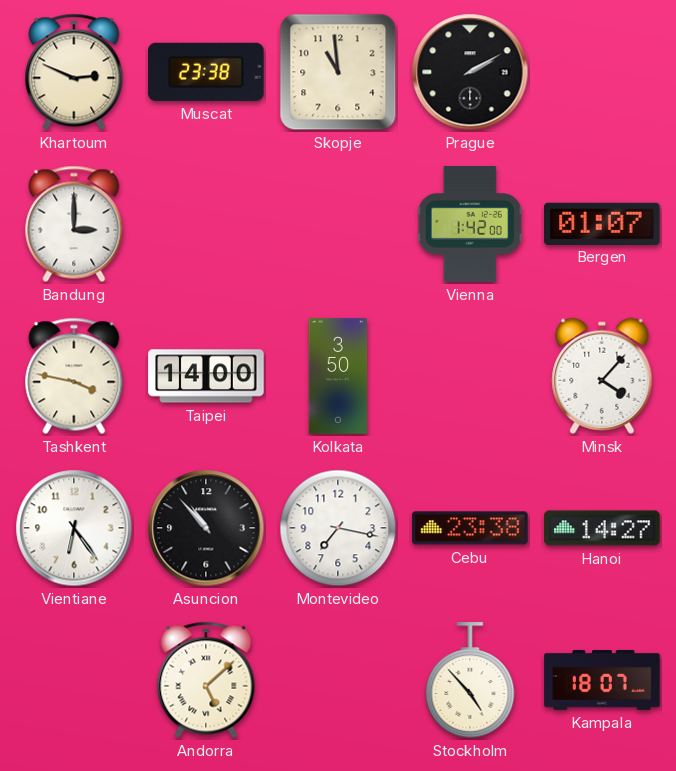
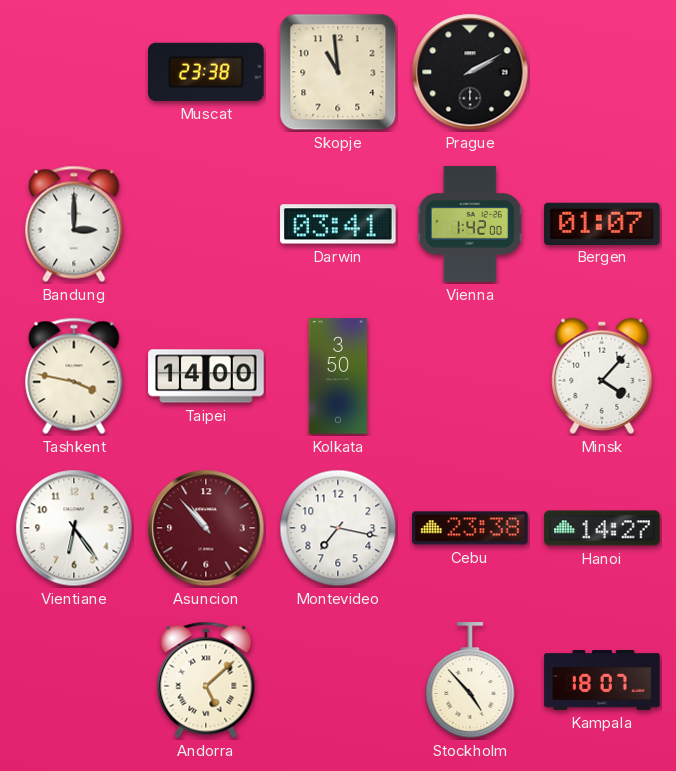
Khartoum: 2:49 -> none
Darwin: none -> 03:41
Asuncion dial: black -> burgundy
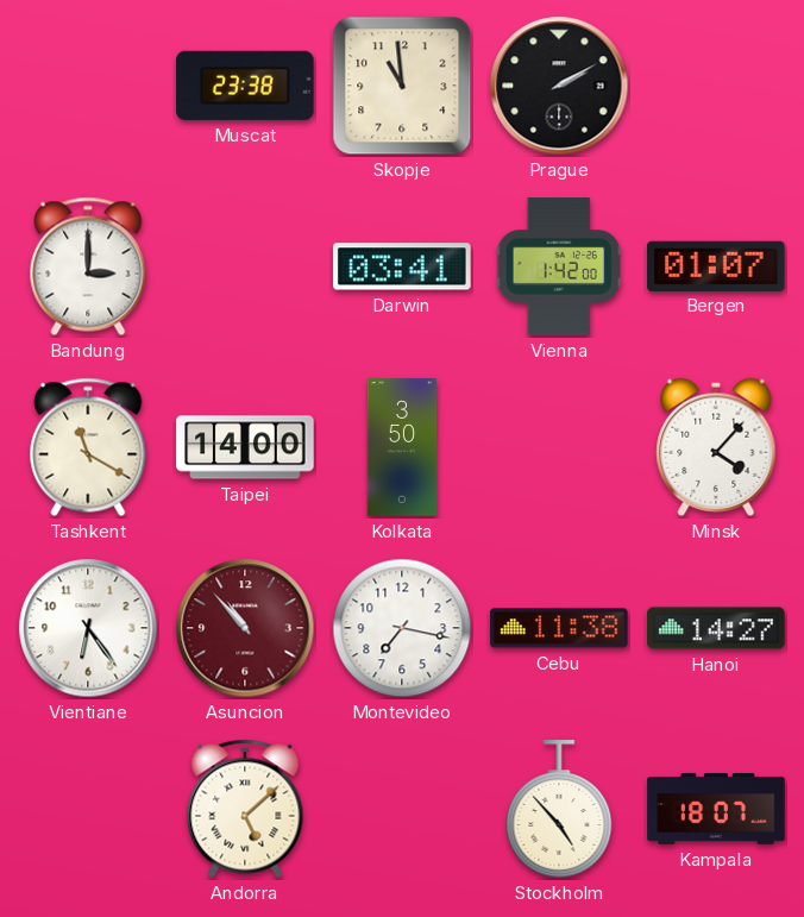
Tashkent: 3:47 -> 11:20
Cebu: 23:38 -> 11:38
